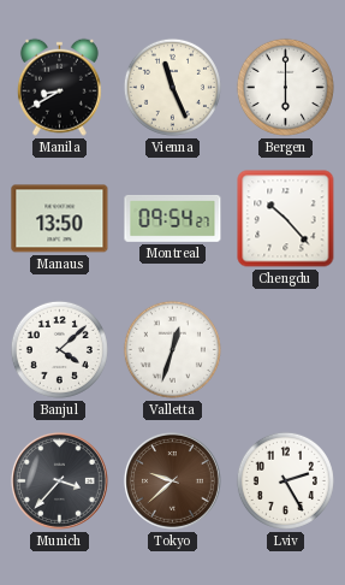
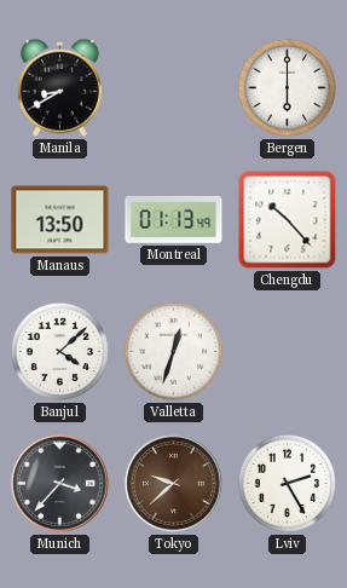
Vienna: 11:26 -> none
Montreal: 09:54 -> 01:13
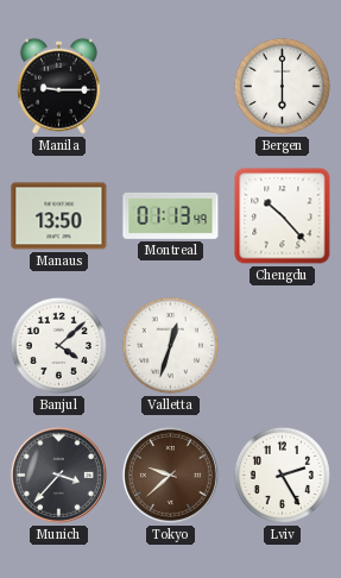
Manila: 8:40 -> 9:15
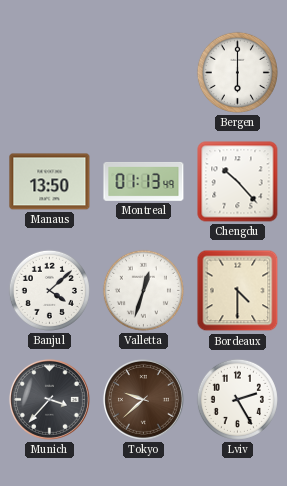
Manila: 9:15 -> none
Bordeaux: none -> 4:30
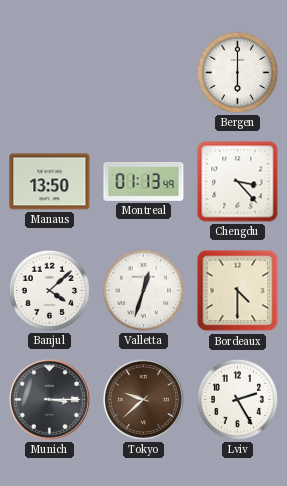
Chengdu: 10:23 -> 3:23
Munich: 3:37 -> 3:15
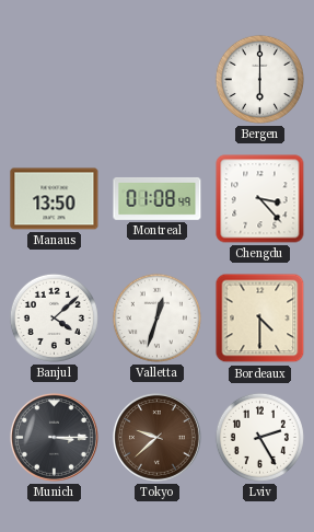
Montreal: 01:13 -> 01:08
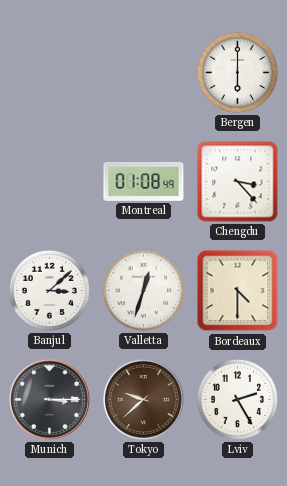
Manaus: 13:50 -> none
Banjul: 4:08 -> 3:08
